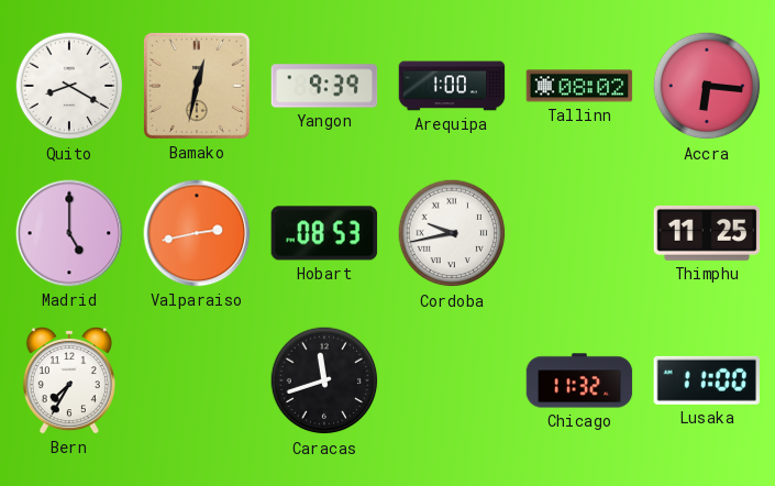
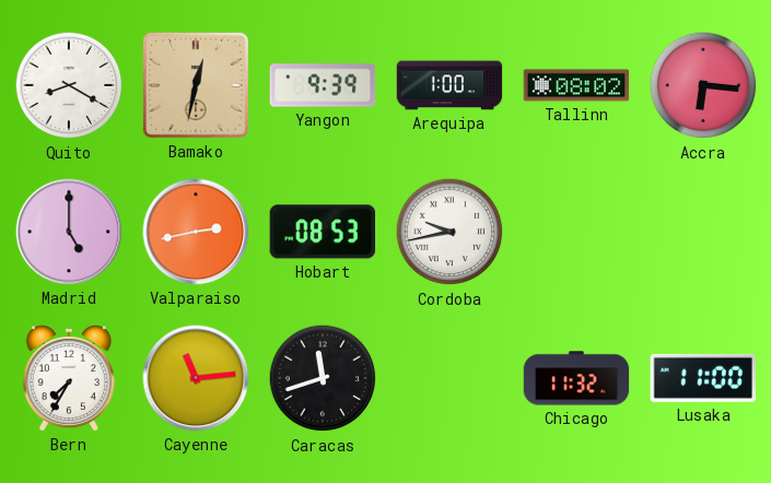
Thimphu: 11:25 -> none
Cayenne: none -> 11:14
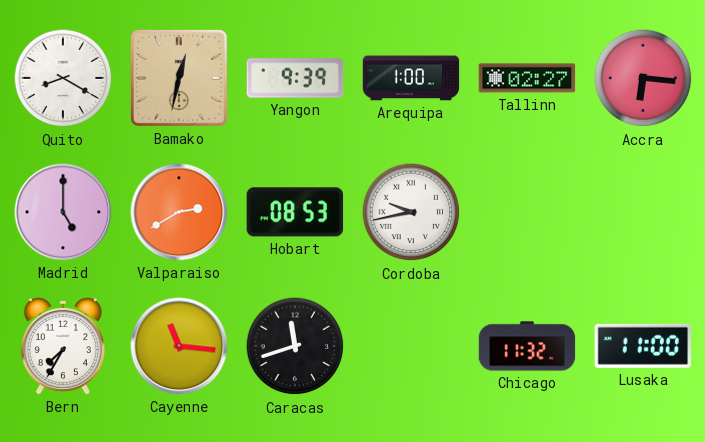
Tallinn: 08:02 -> 02:27
Valparaiso: 2:43 -> 2:40
Cayenne: 11:14 -> 11:16
